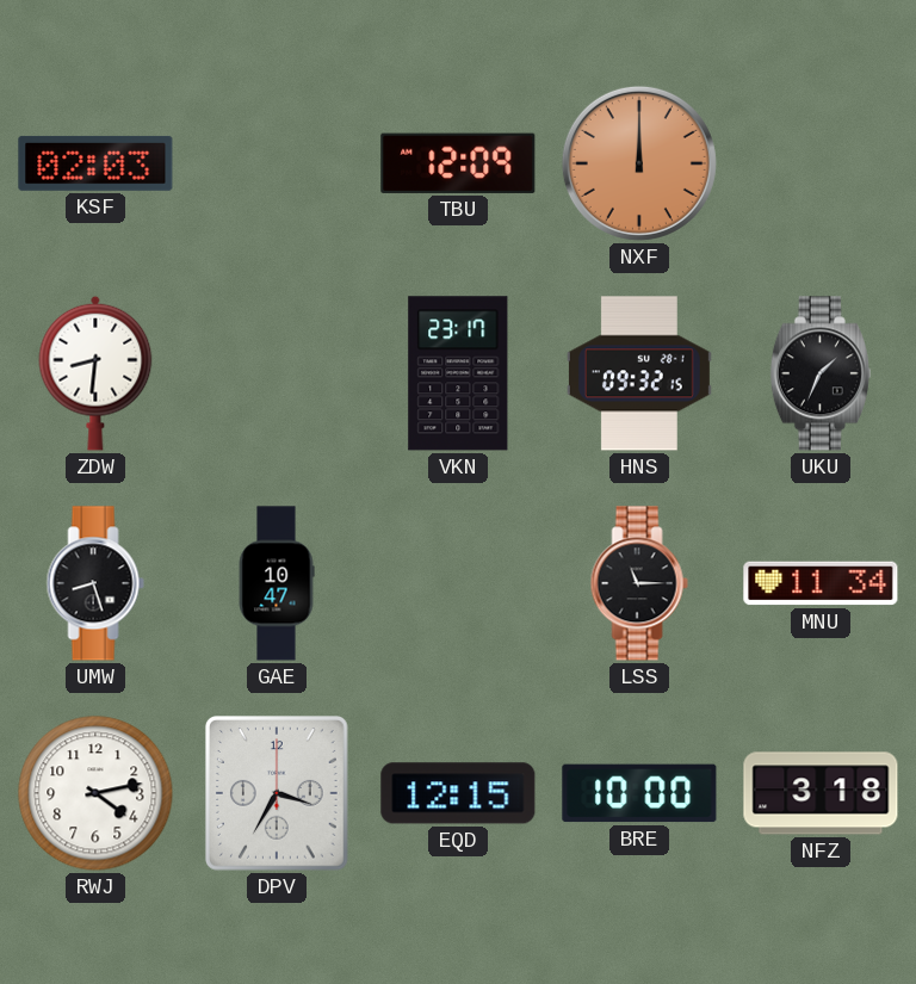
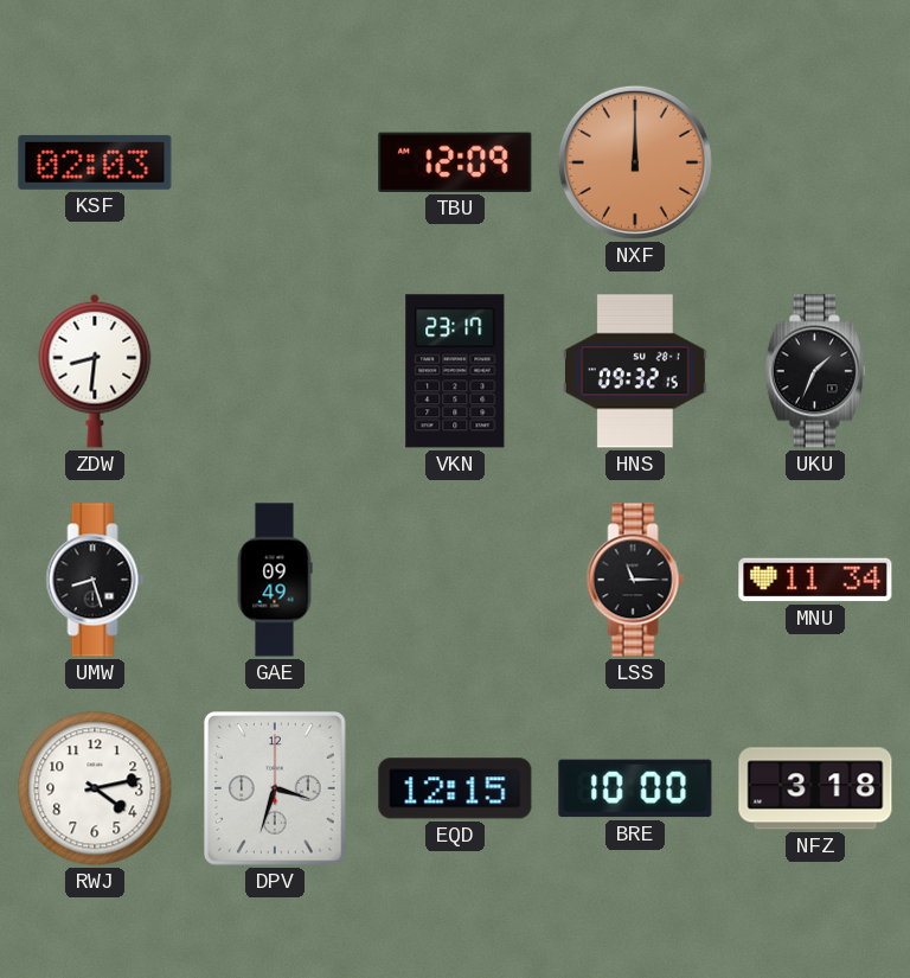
GAE: 10:47 -> 09:49
DPV: 3:35 -> 3:33
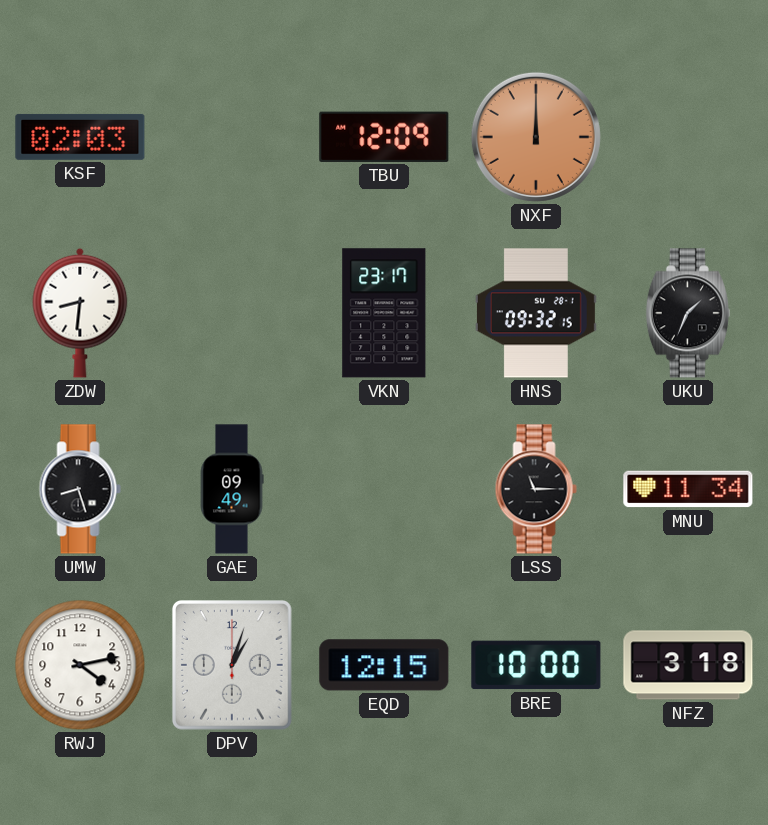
DPV: 3:33 -> 1:03
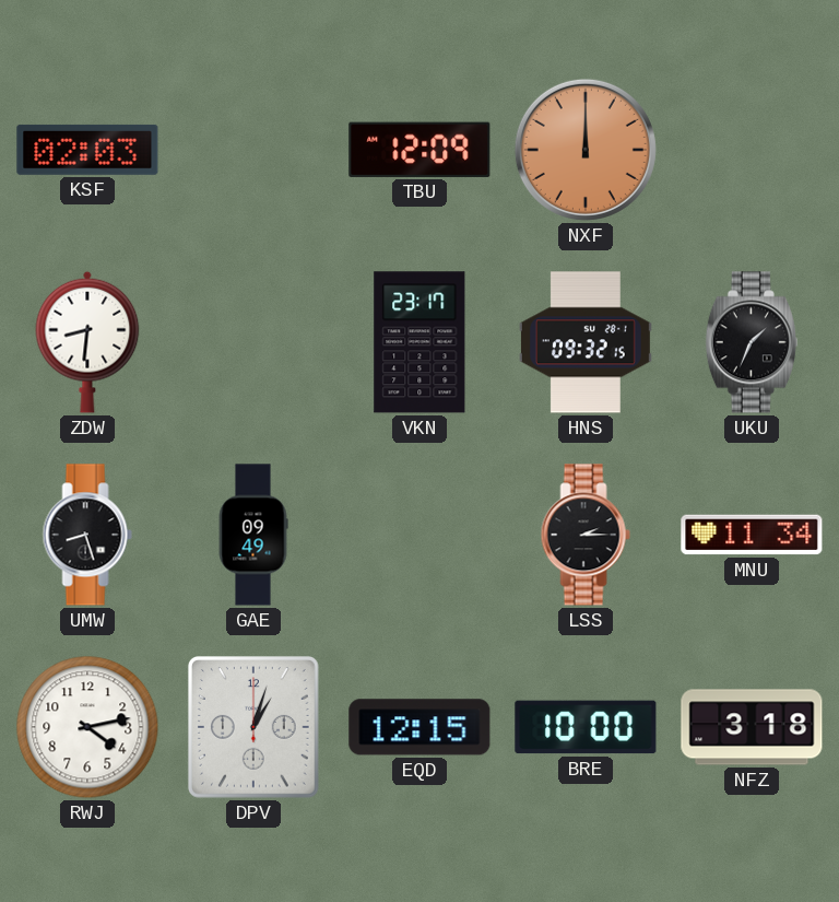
LSS: 11:15 -> 2:15
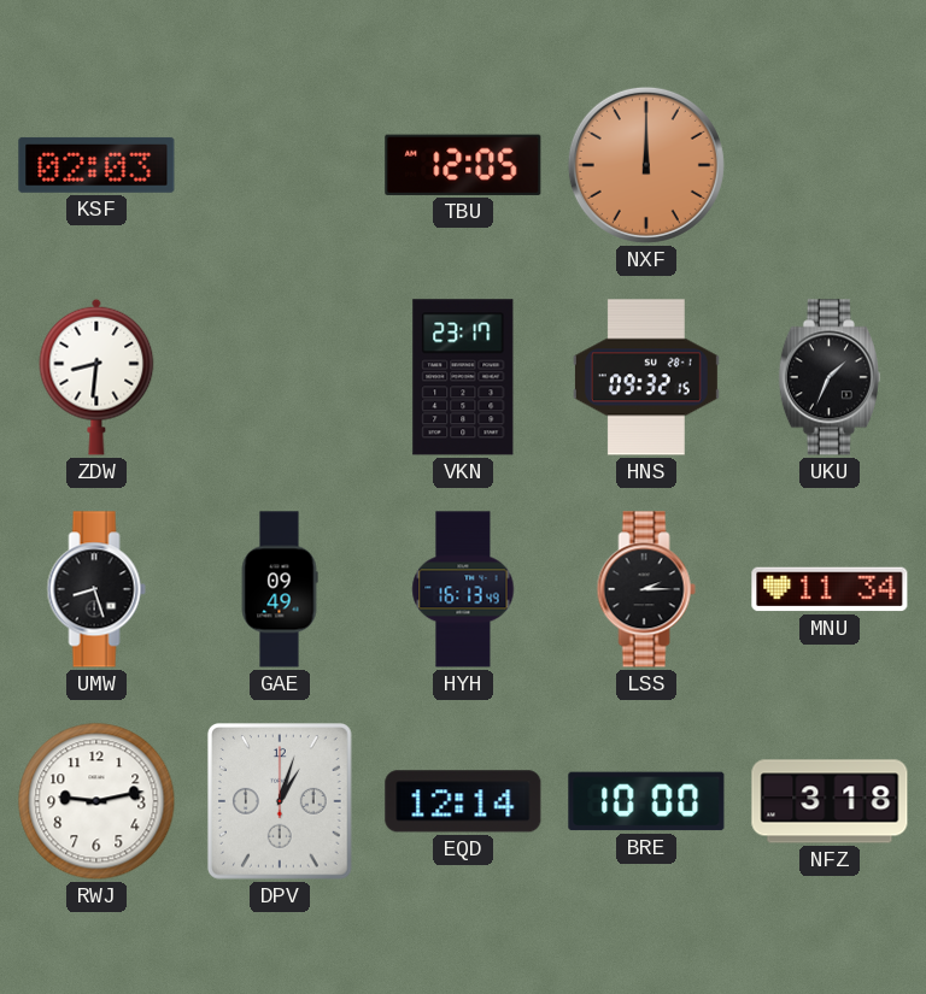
TBU: 12:09 -> 12:05
HYH: none -> 16:13
RWJ: 4:13 -> 9:13
EQD: 12:15 -> 12:14
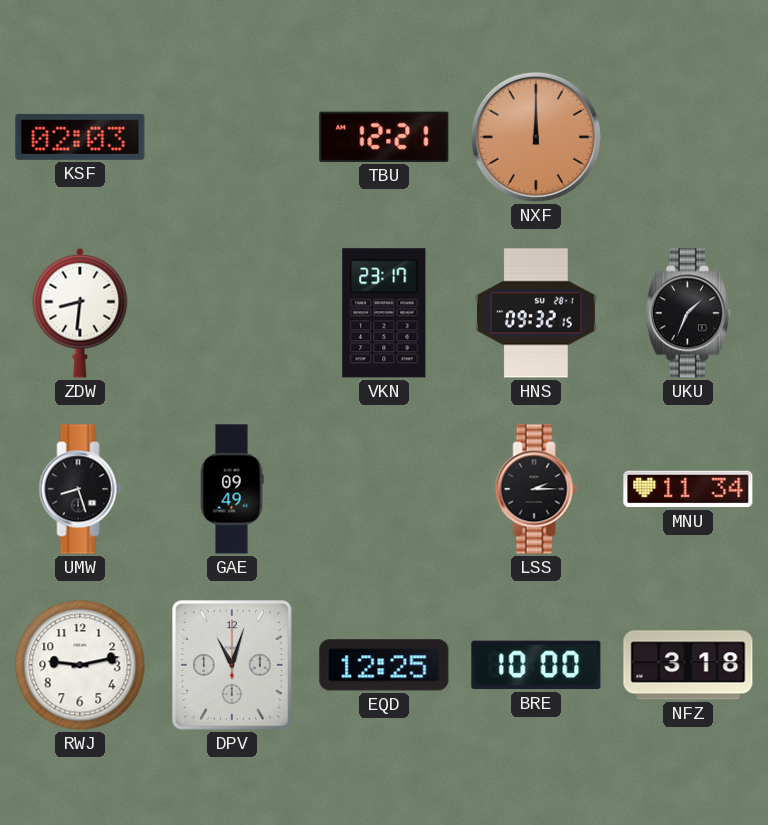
TBU: 12:05 -> 12:21
HYH: 16:13 -> none
DPV: 1:03 -> 11:03
EQD: 12:14 -> 12:25
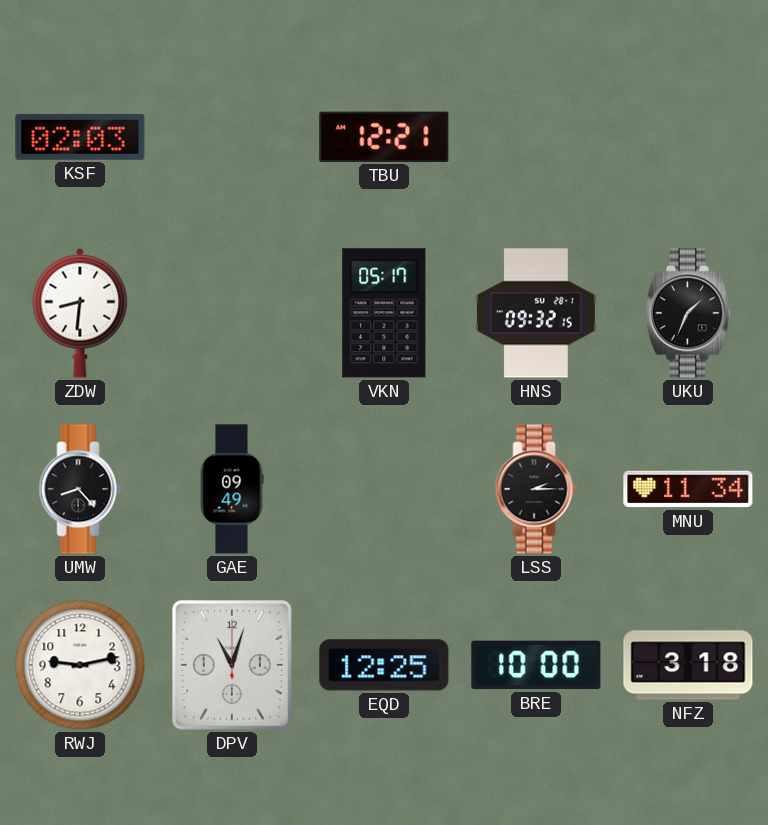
NXF: 12:00 -> none
VKN: 23:17 -> 05:17
UMW: 8:27 -> 8:23
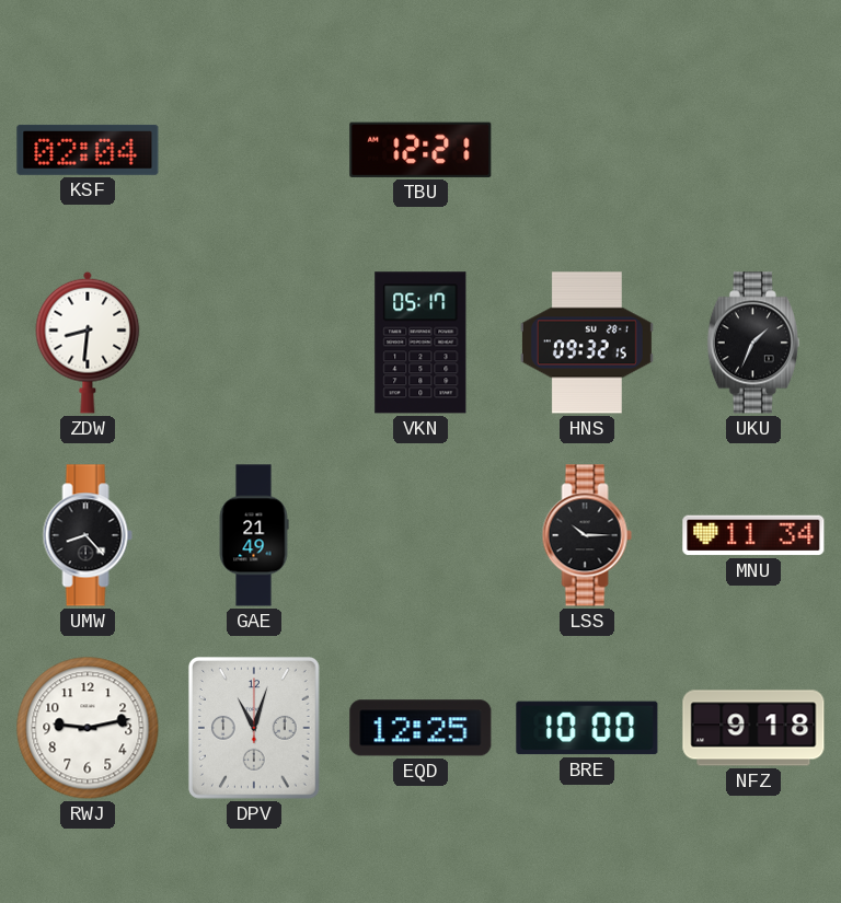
KSF: 02:03 -> 02:04
GAE: 09:49 -> 21:49
LSS: 2:15 -> 10:15
NFZ: 3:18 -> 9:18
